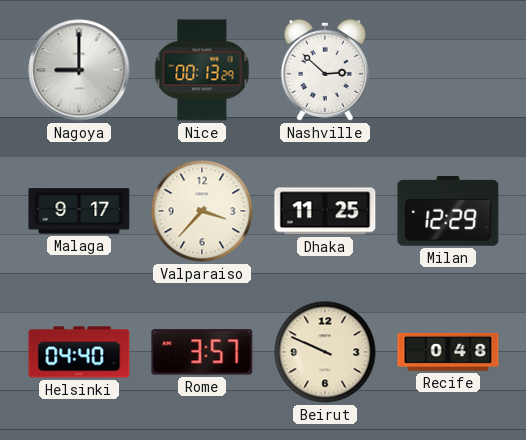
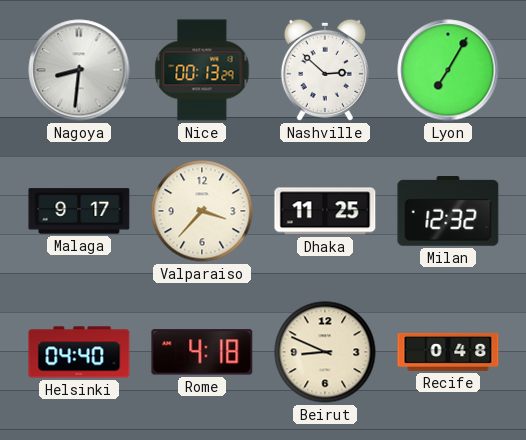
Nagoya: 9:00 -> 8:31
Lyon: none -> 7:05
Milan: 12:29 -> 12:32
Rome: 3:57 -> 4:18
Beirut: 9:49 -> 8:49
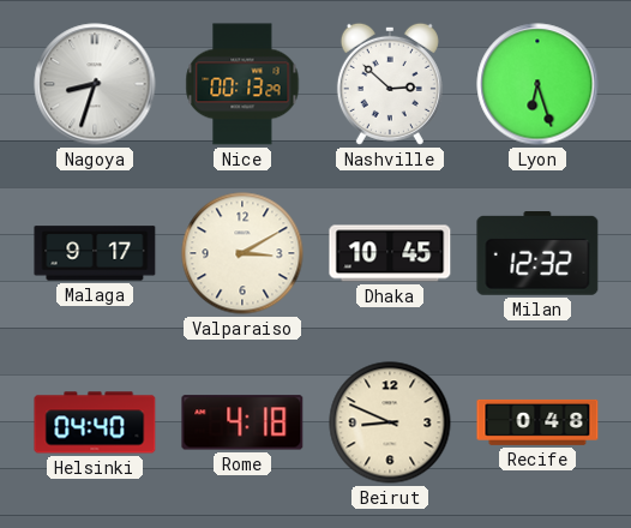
Nagoya: 8:31 -> 8:33
Lyon: 7:05 -> 6:27
Valparaiso: 3:37 -> 3:10
Dhaka: 11:25 -> 10:45
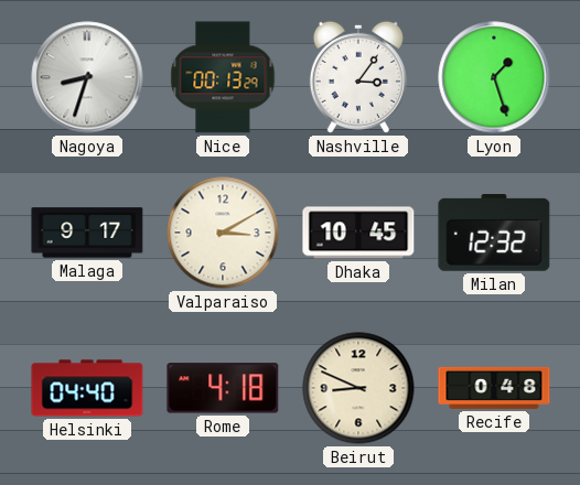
Nashville: 2:52 -> 3:06
Lyon: 6:27 -> 1:27
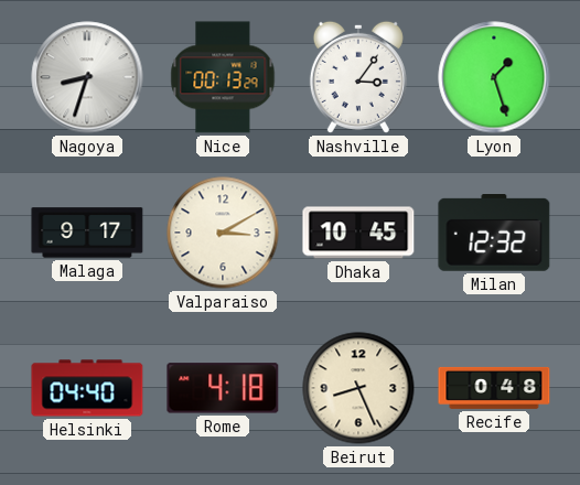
Beirut: 8:49 -> 8:26
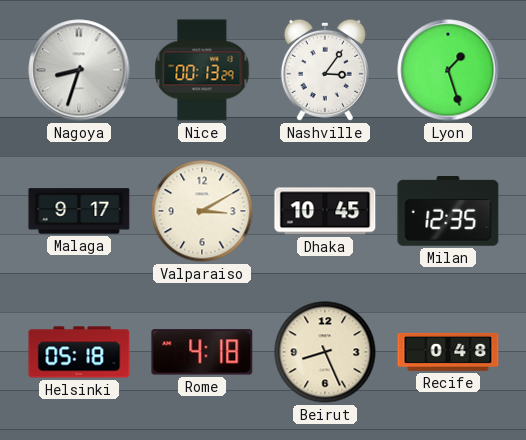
Milan: 12:32 -> 12:35
Helsinki: 04:40 -> 05:18
